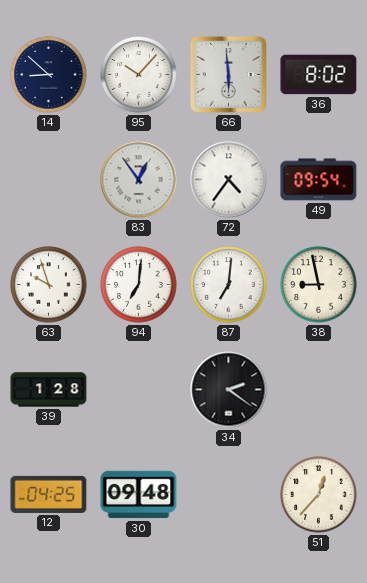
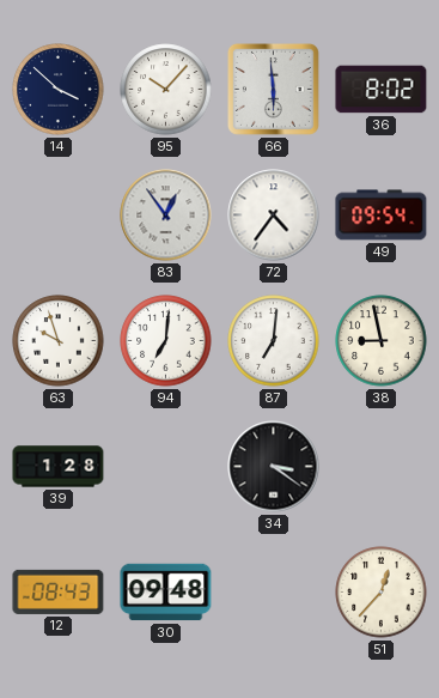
14: 8:52 -> 3:52
34: 2:21 -> 3:21
12: 04:25 -> 08:43
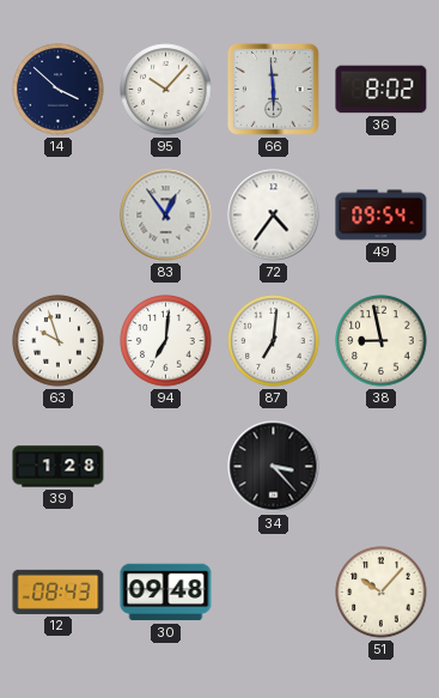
34: 3:21 -> 3:23
51: 12:37 -> 10:07
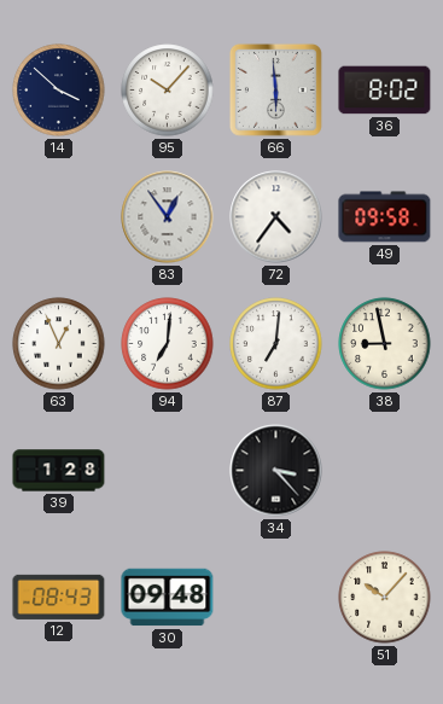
49: 09:54 -> 09:58
63: 9:57 -> 12:56
